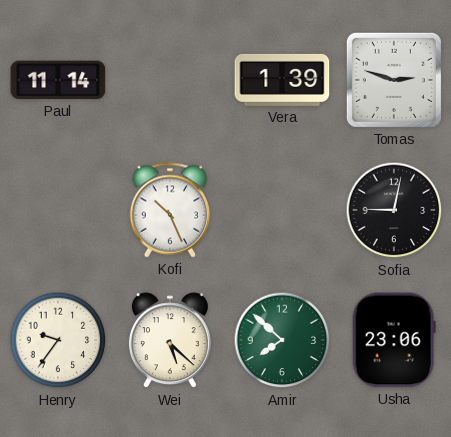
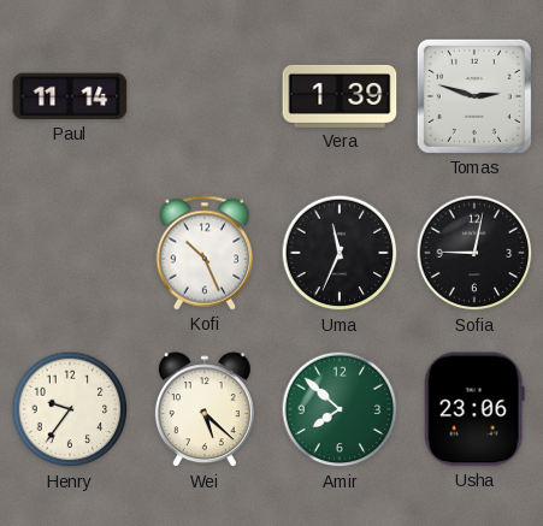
Uma: none -> 11:34
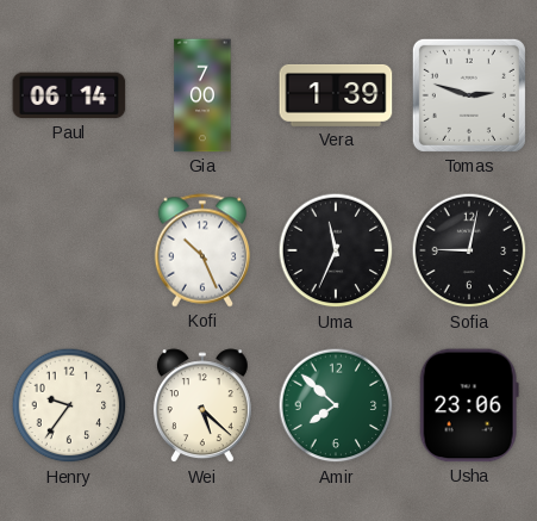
Paul: 11:14 -> 06:14
Gia: none -> 7:00
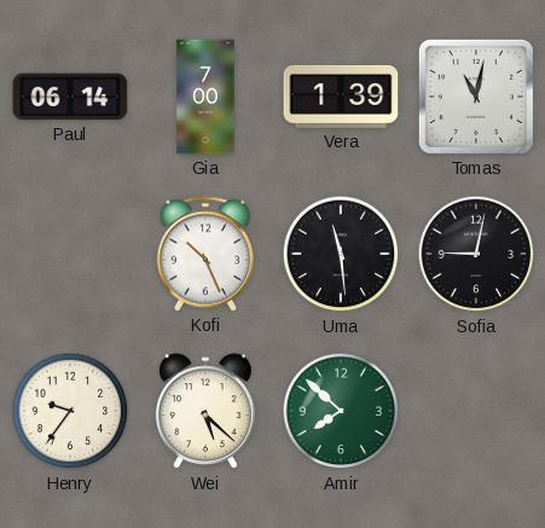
Tomas: 2:48 -> 11:02
Uma: 11:34 -> 11:29
Usha: 23:06 -> none
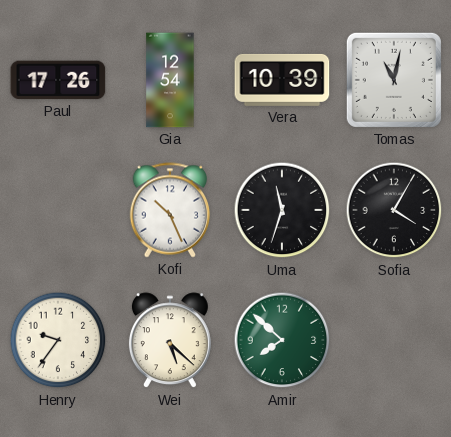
Paul: 06:14 -> 17:26
Gia: 7:00 -> 12:54
Vera: 1:39 -> 10:39
Uma: 11:29 -> 11:33
Sofia: 9:02 -> 4:05
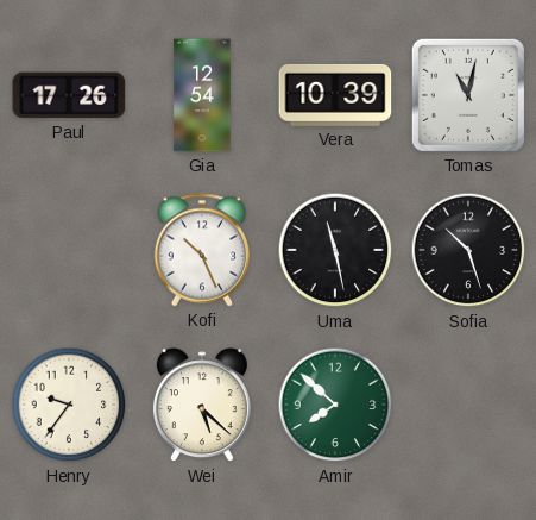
Uma: 11:33 -> 11:28
Sofia: 4:05 -> 10:27
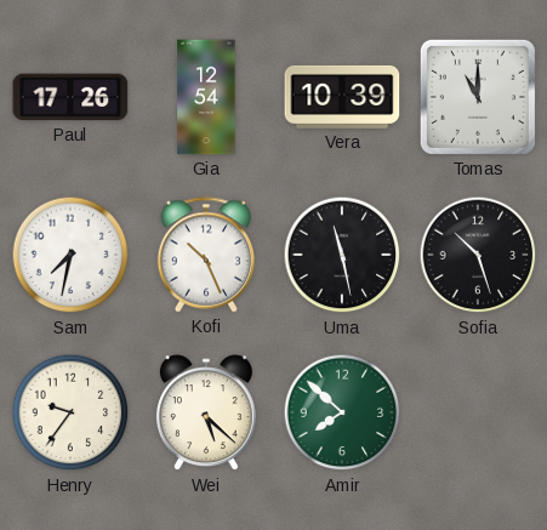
Tomas: 11:02 -> 11:00
Sam: none -> 7:32
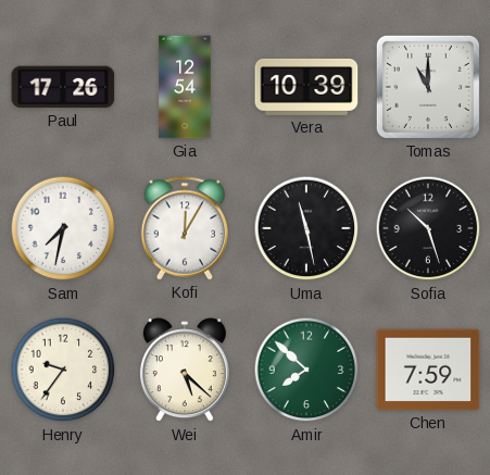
Kofi: 10:26 -> 12:05
Chen: none -> 7:59
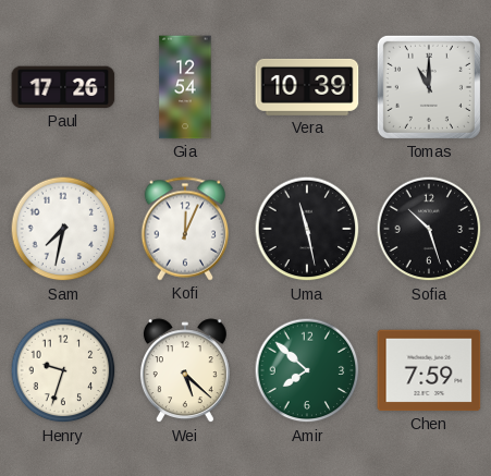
Kofi: 12:05 -> 12:04
Henry: 9:36 -> 9:33
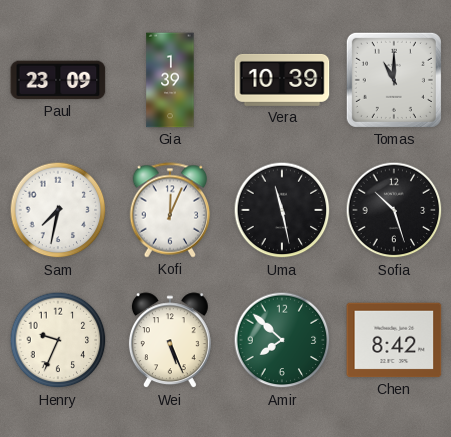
Paul: 17:26 -> 23:09
Gia: 12:54 -> 1:39
Henry: 9:33 -> 9:34
Wei: 5:22 -> 5:26
Chen: 7:59 -> 8:42
